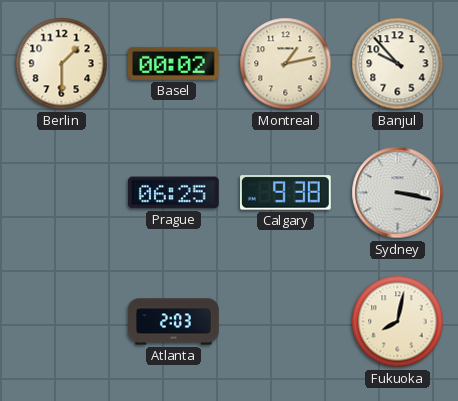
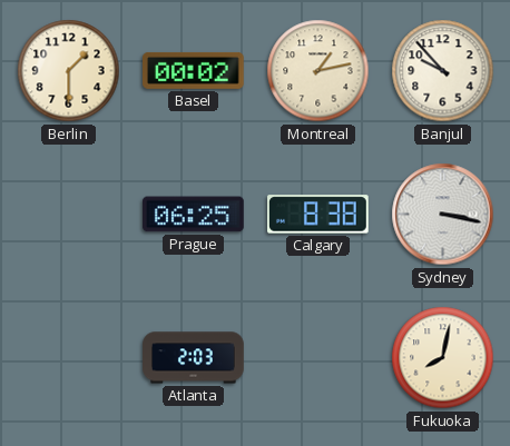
Calgary: 9:38 -> 8:38
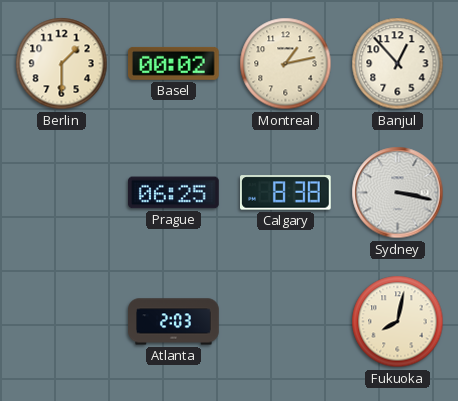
Banjul: 9:53 -> 12:53
